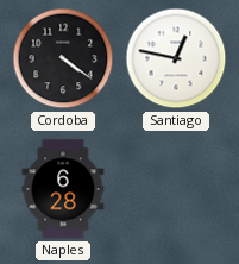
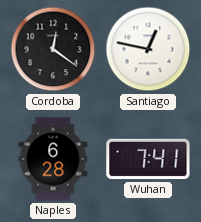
Cordoba: 4:21 -> 12:21
Wuhan: none -> 7:41
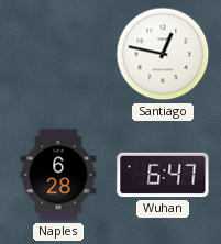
Cordoba: 12:21 -> none
Wuhan: 7:41 -> 6:47
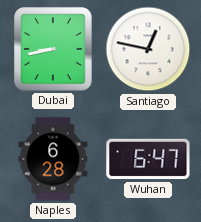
Dubai: none -> 8:43
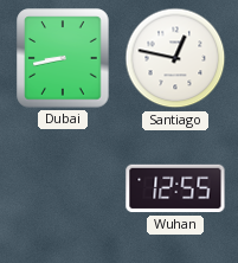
Naples: 6:28 -> none
Wuhan: 6:47 -> 12:55
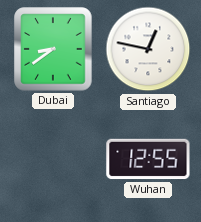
Dubai: 8:43 -> 8:39
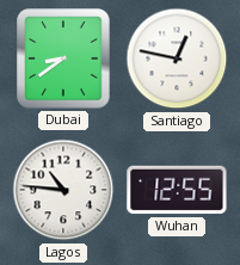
Lagos: none -> 10:46
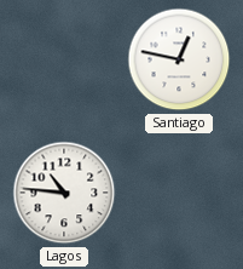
Dubai: 8:39 -> none
Wuhan: 12:55 -> none
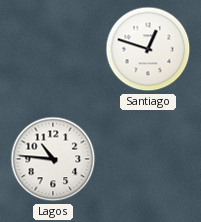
Santiago: 12:47 -> 12:48
